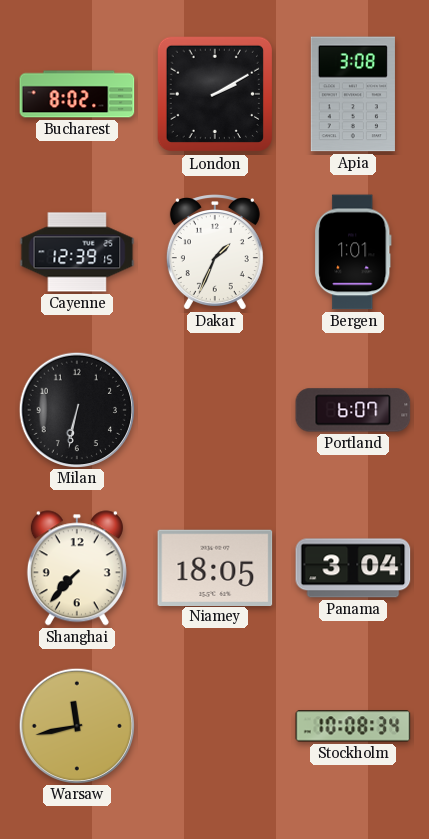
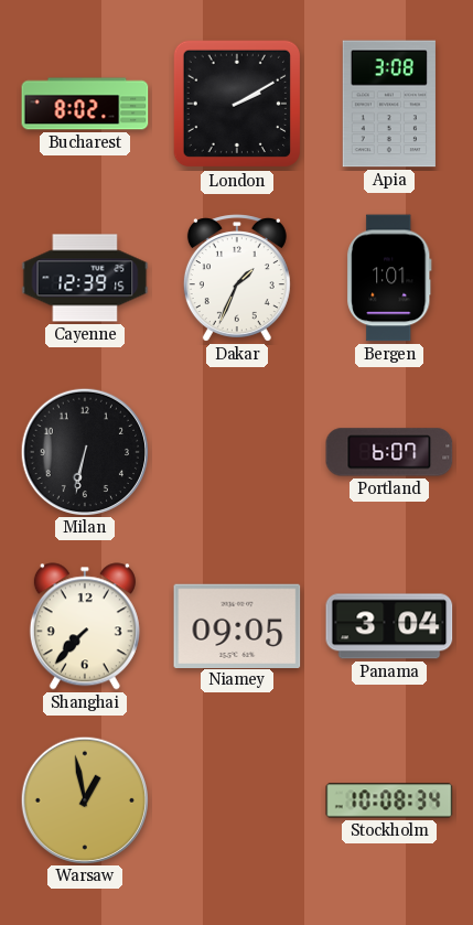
Niamey: 18:05 -> 09:05
Warsaw: 11:43 -> 12:58
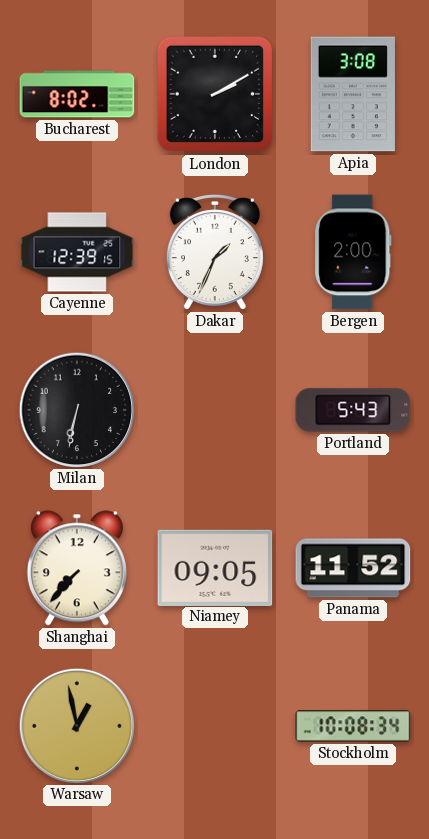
Bergen: 1:01 -> 2:00
Portland: 6:07 -> 5:43
Panama: 3:04 -> 11:52
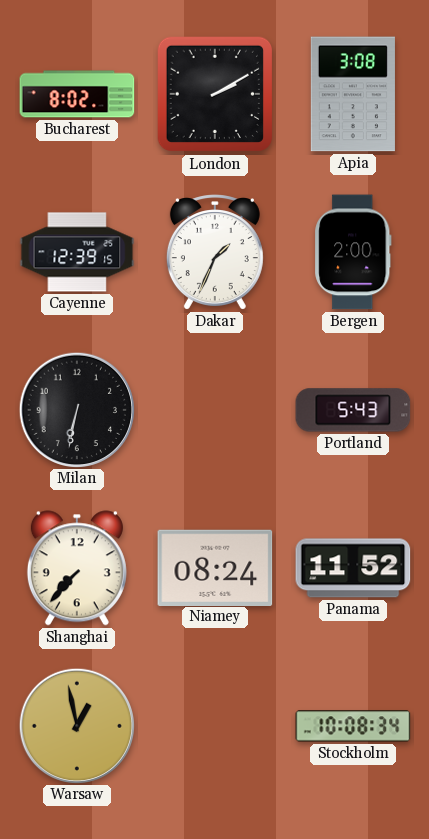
Niamey: 09:05 -> 08:24
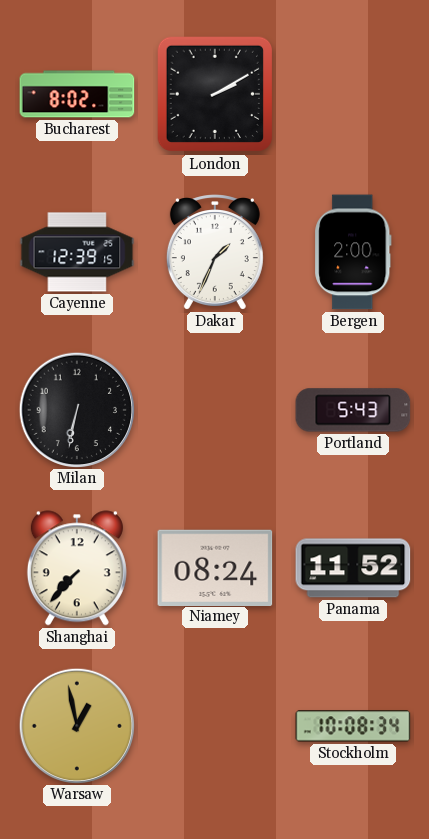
Apia: 3:08 -> none
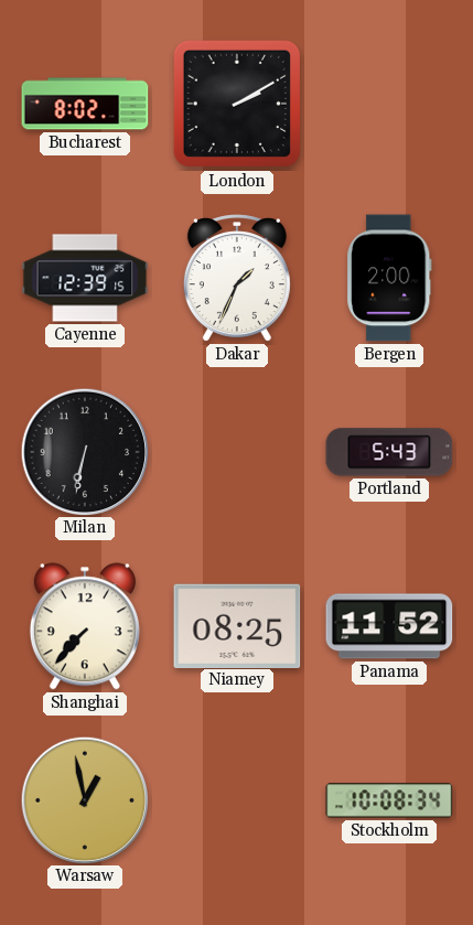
Niamey: 08:24 -> 08:25
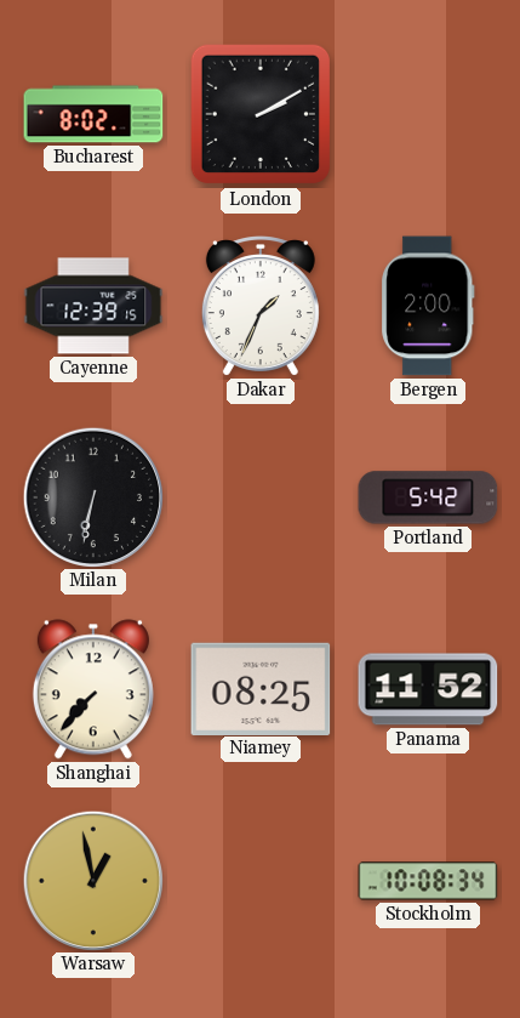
Portland: 5:43 -> 5:42
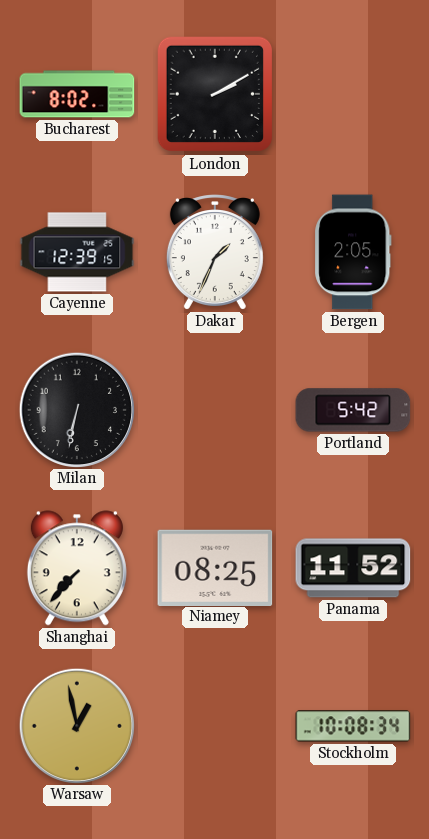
Bergen: 2:00 -> 2:05
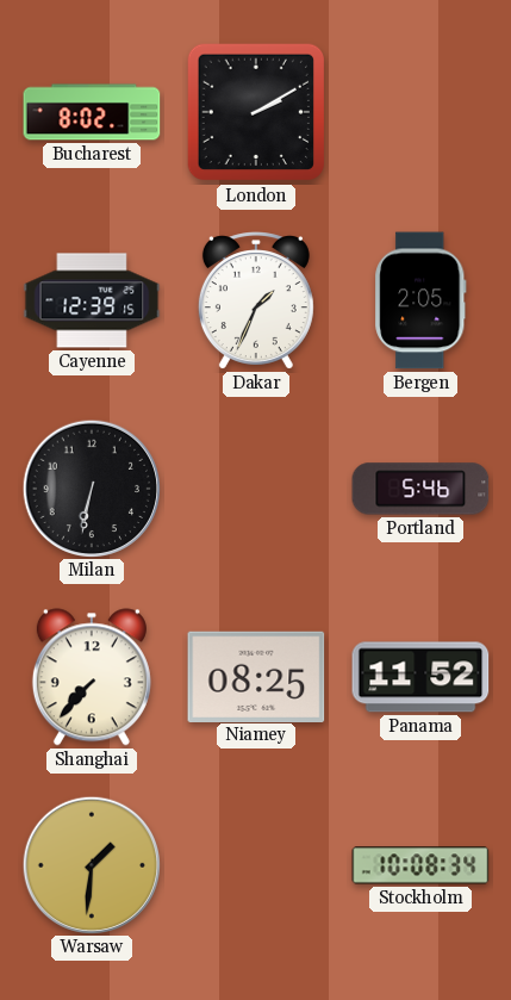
Portland: 5:42 -> 5:46
Warsaw: 12:58 -> 1:31
